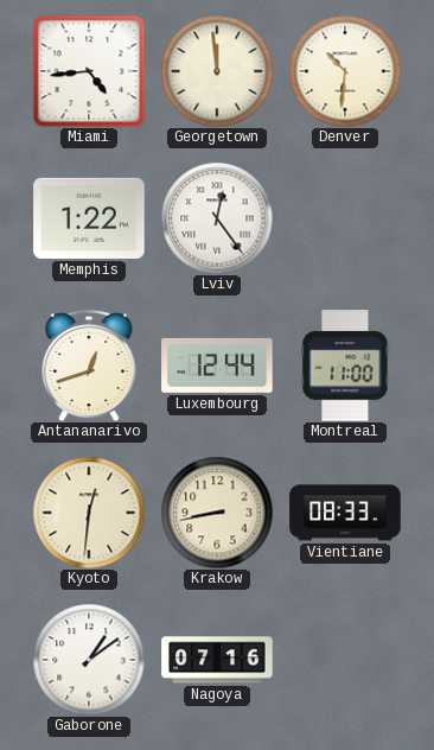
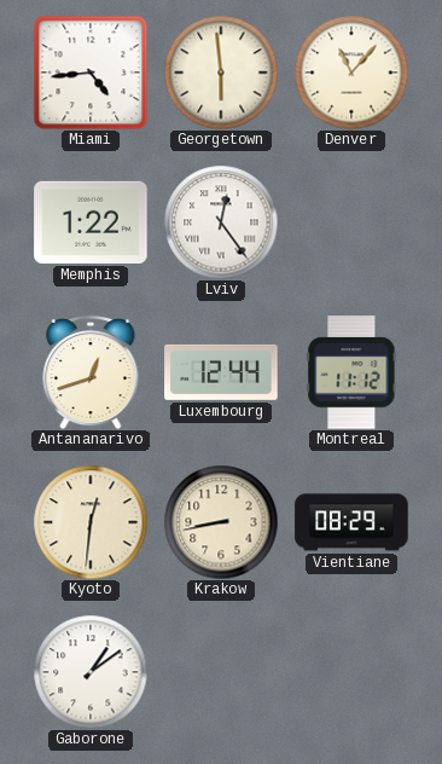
Georgetown: 11:59 -> 5:59
Denver: 10:31 -> 11:07
Montreal: 11:00 -> 11:12
Vientiane: 08:33 -> 08:29
Nagoya: 07:16 -> none
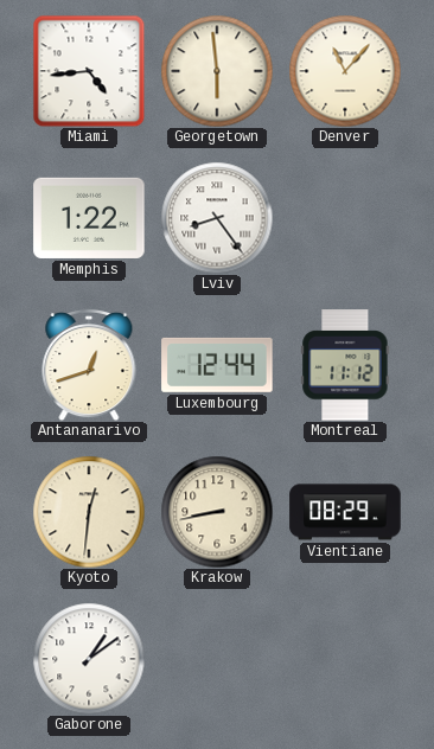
Lviv: 12:24 -> 8:24
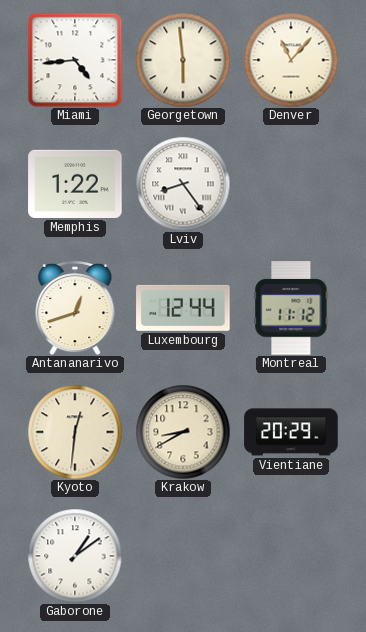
Krakow: 8:43 -> 8:40
Vientiane: 08:29 -> 20:29
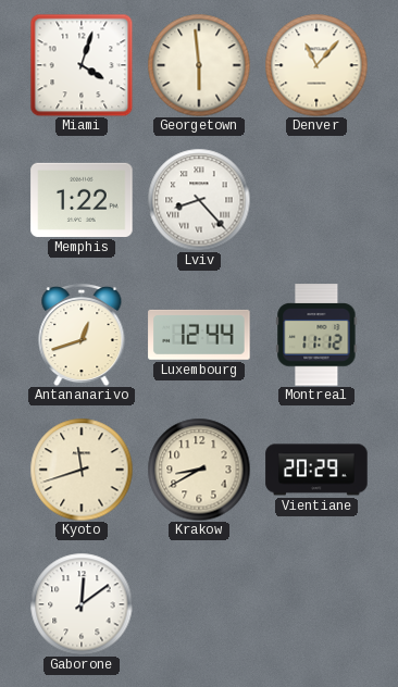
Miami: 4:44 -> 4:03
Lviv: 8:24 -> 8:23
Kyoto: 12:31 -> 11:42
Gaborone: 1:09 -> 12:09
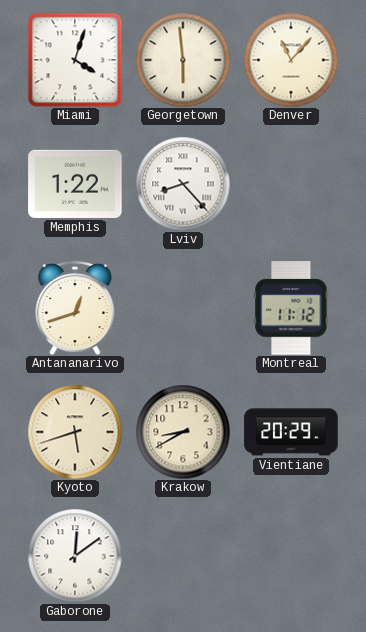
Luxembourg: 12:44 -> none
Kyoto: 11:42 -> 5:42
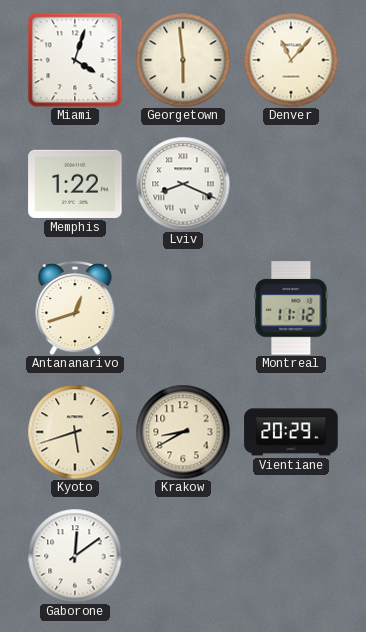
Lviv: 8:23 -> 8:19
